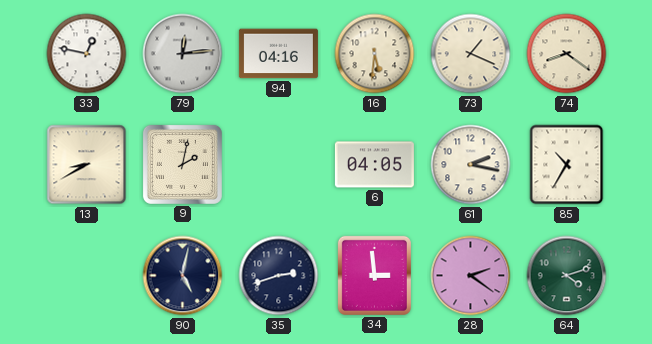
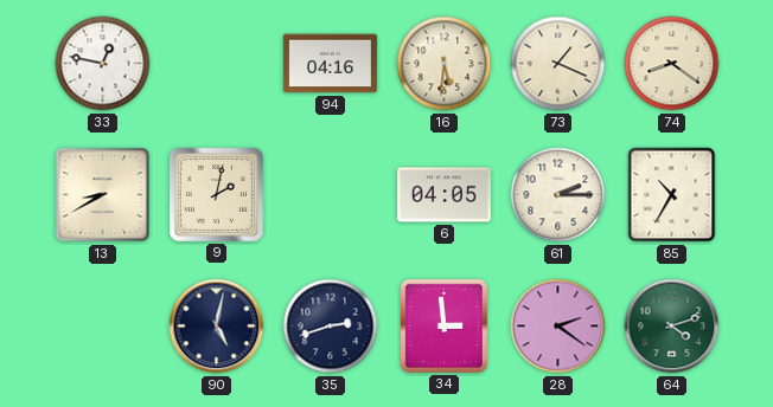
79: 12:14 -> none
61: 2:17 -> 2:15
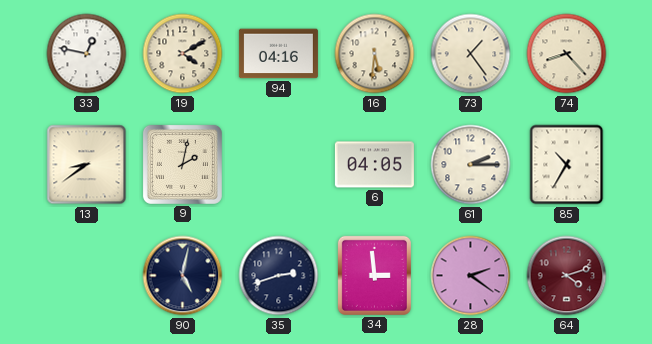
19: none -> 4:10
73: 1:19 -> 1:24
74: 8:21 -> 8:23
13: 8:40 -> 8:39
64 dial: green -> burgundy
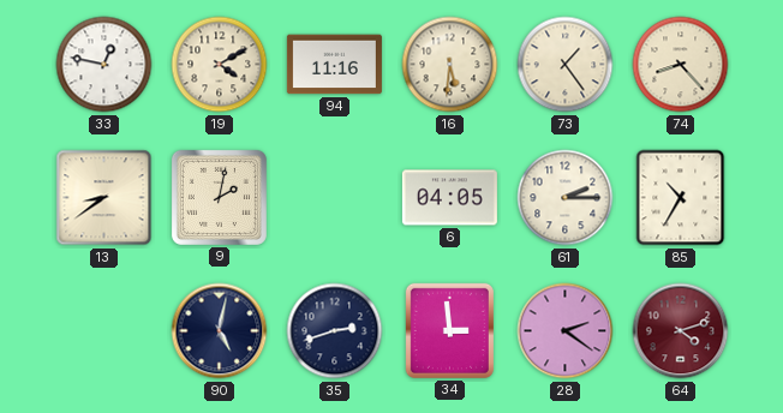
94: 04:16 -> 11:16
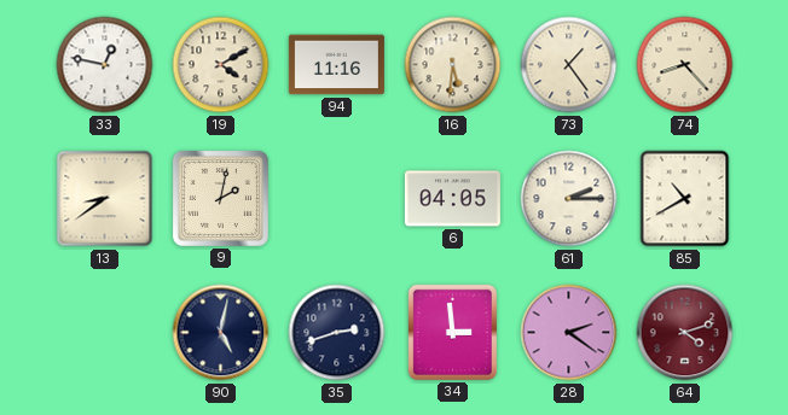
85: 10:35 -> 10:40
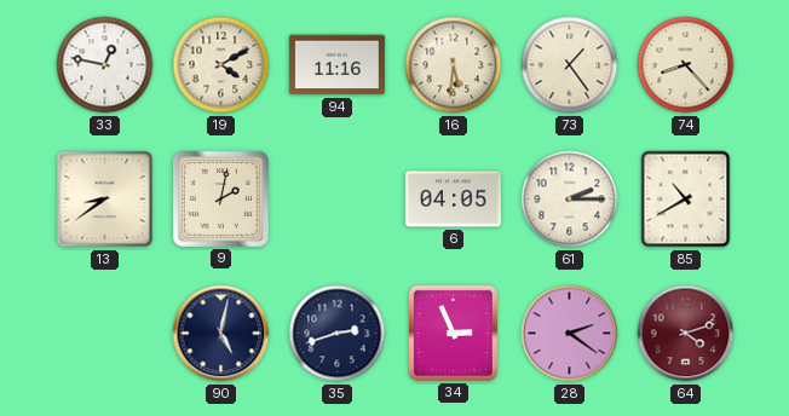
34: 2:59 -> 2:56
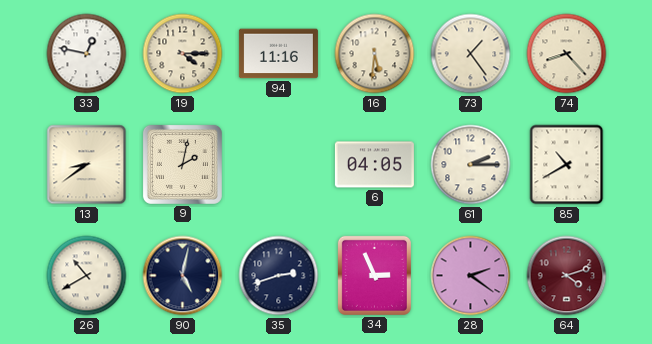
19: 4:10 -> 4:15
26: none -> 10:40
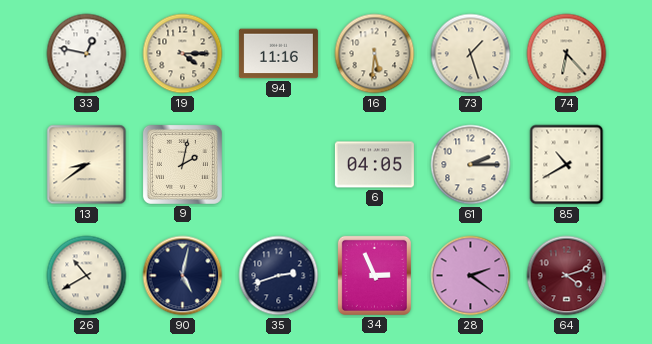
73: 1:24 -> 1:27
74: 8:23 -> 6:23
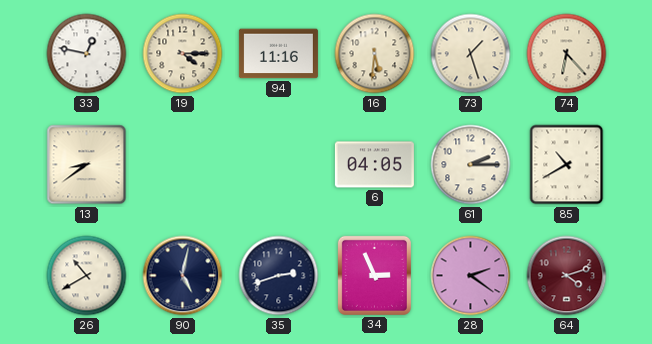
9: 2:02 -> none
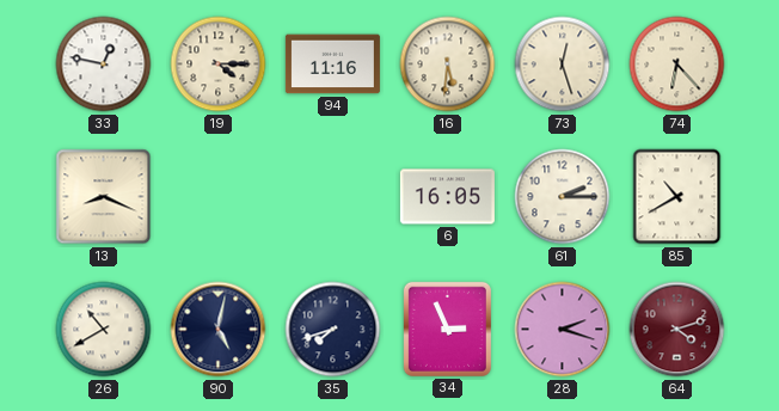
73: 1:27 -> 12:27
13: 8:39 -> 8:19
6: 04:05 -> 16:05
35: 2:42 -> 7:42
28: 2:21 -> 2:18
